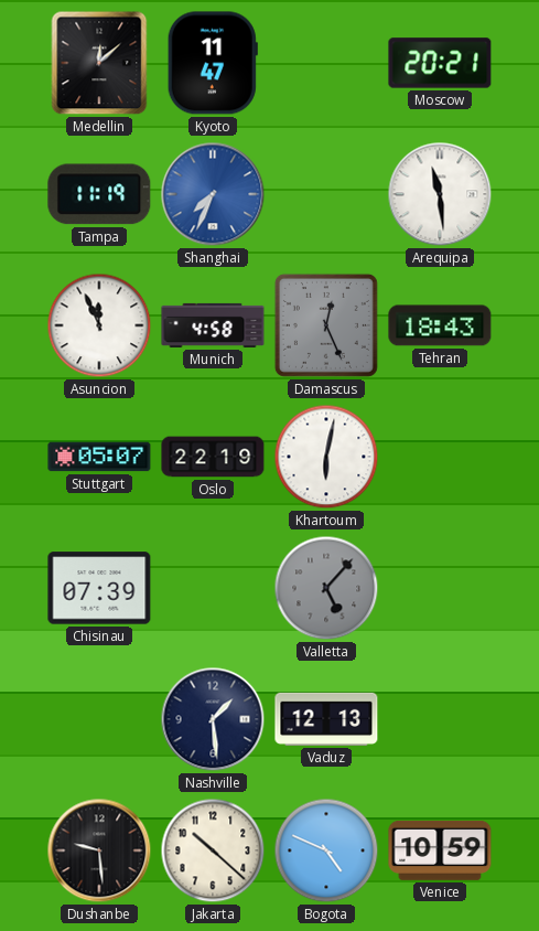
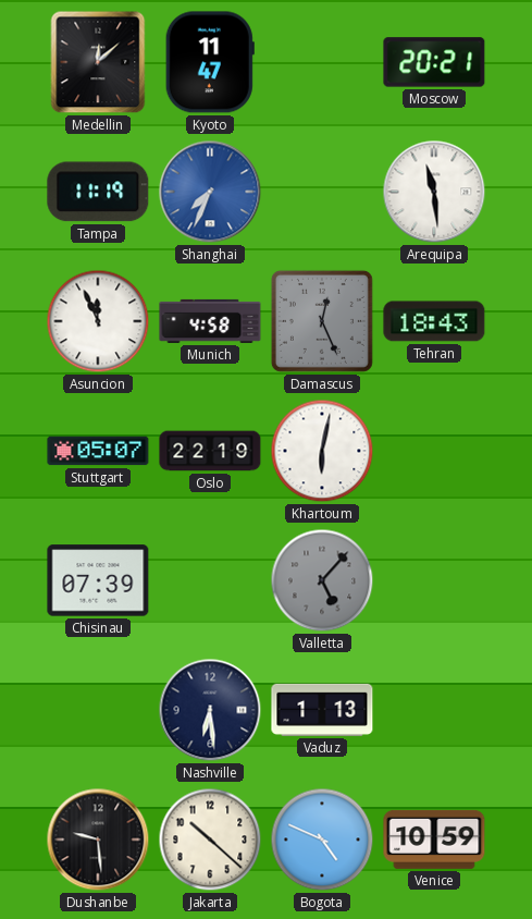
Nashville: 1:29 -> 6:29
Vaduz: 12:13 -> 1:13
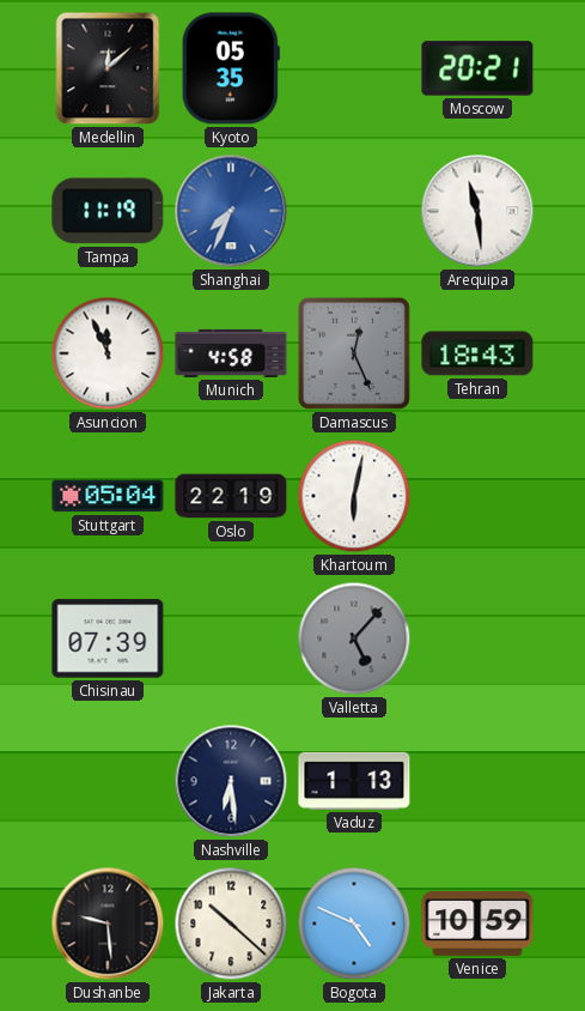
Kyoto: 11:47 -> 05:35
Stuttgart: 05:07 -> 05:04
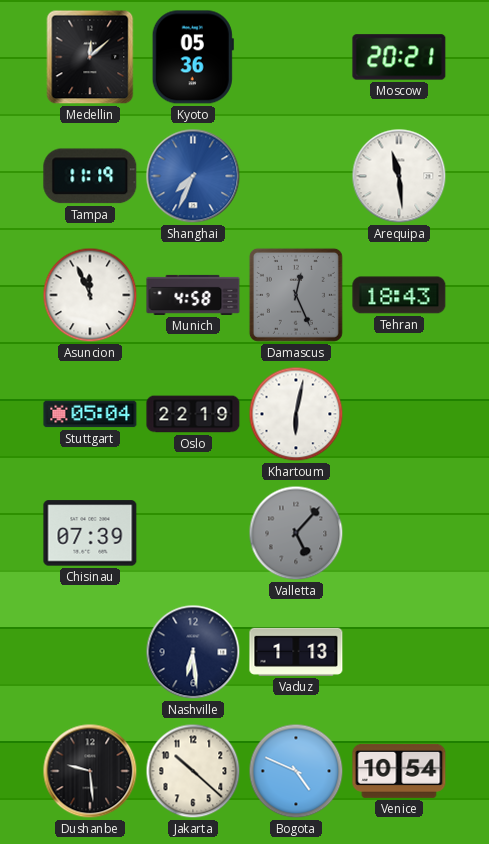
Kyoto: 05:35 -> 05:36
Venice: 10:59 -> 10:54
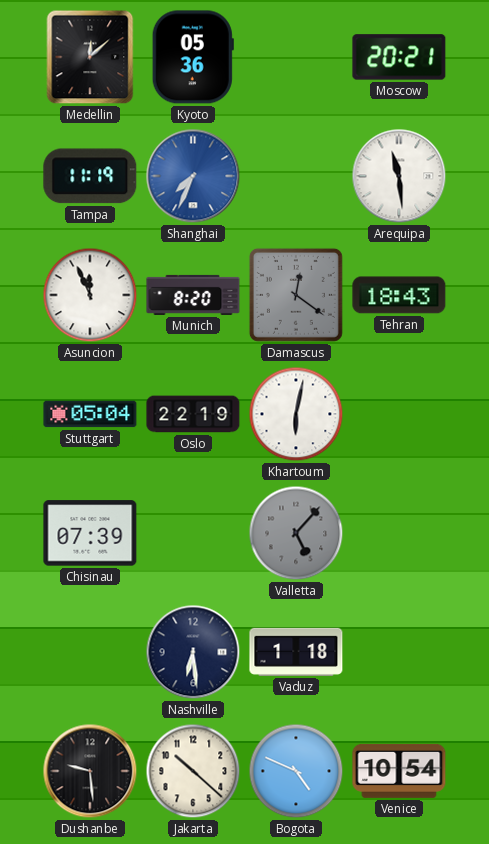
Munich: 4:58 -> 8:20
Damascus: 12:26 -> 12:21
Vaduz: 1:13 -> 1:18
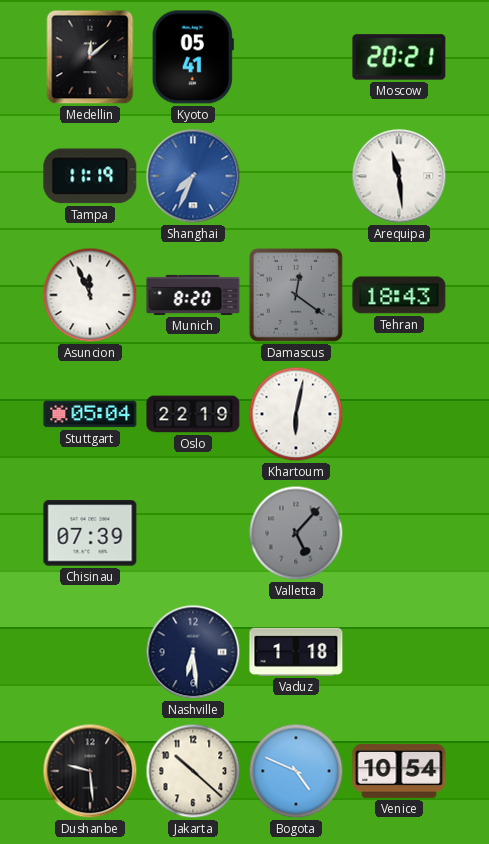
Kyoto: 05:36 -> 05:41
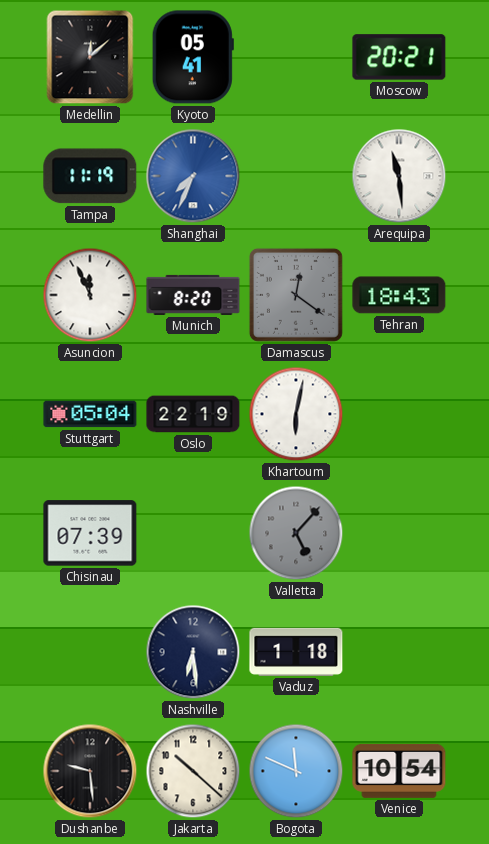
Bogota: 4:49 -> 11:49
